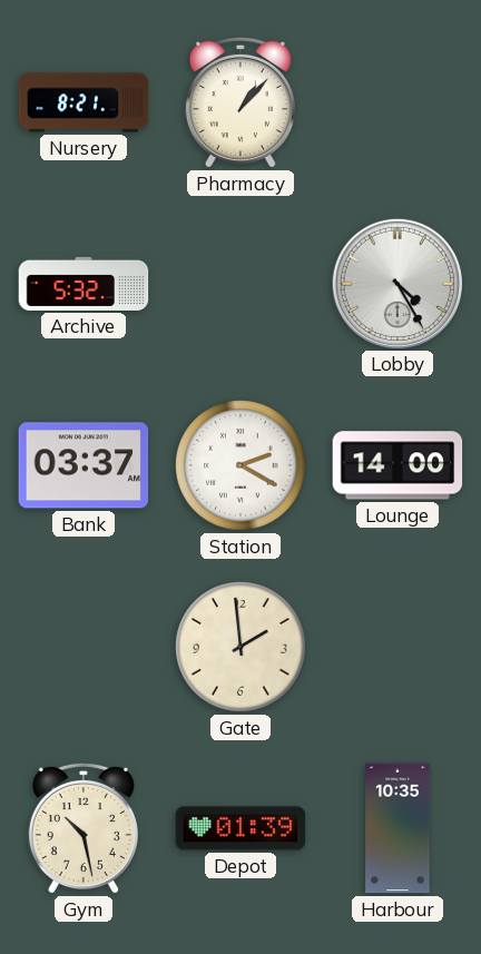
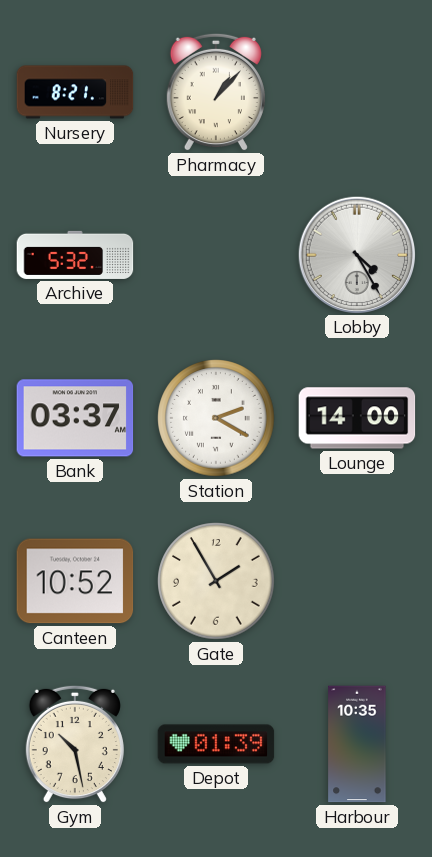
Canteen: none -> 10:52
Gate: 1:59 -> 1:55
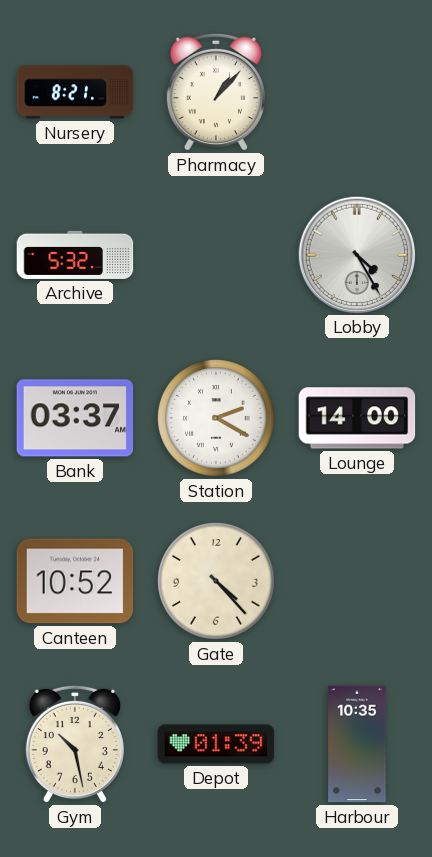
Gate: 1:55 -> 4:23
